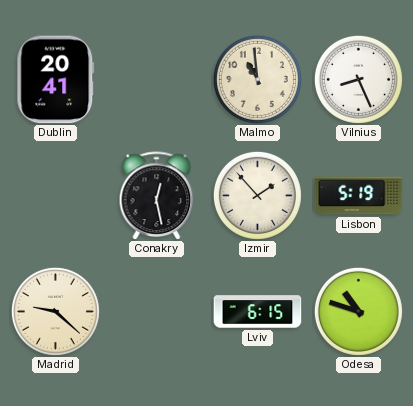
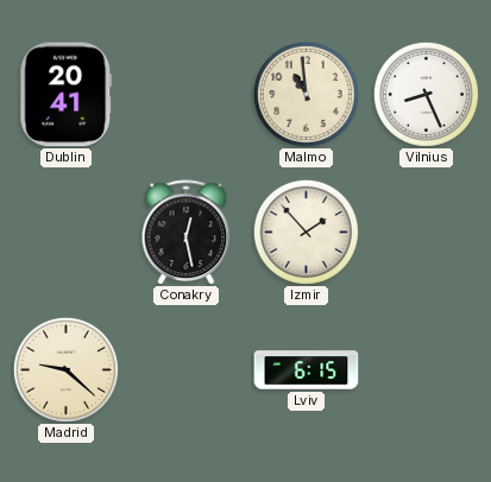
Lisbon: 5:19 -> none
Odesa: 10:48 -> none
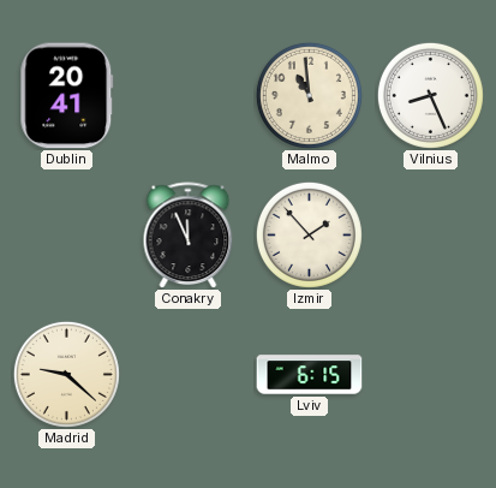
Conakry: 12:28 -> 11:56
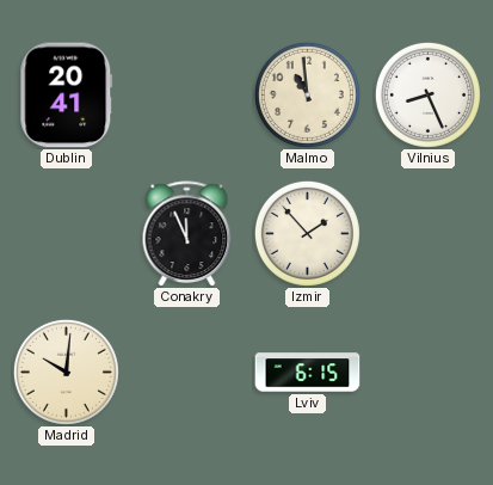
Madrid: 9:22 -> 10:01
